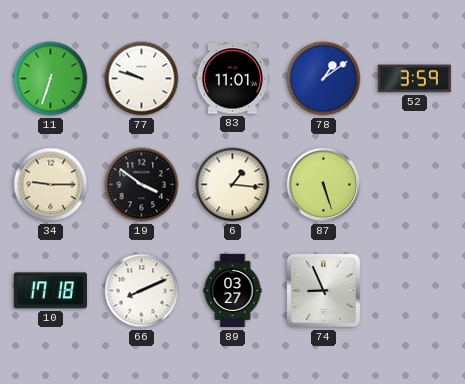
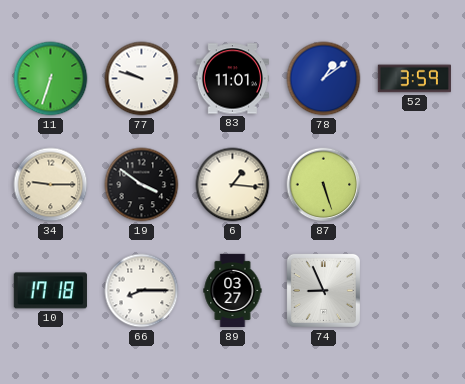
66: 8:11 -> 8:15
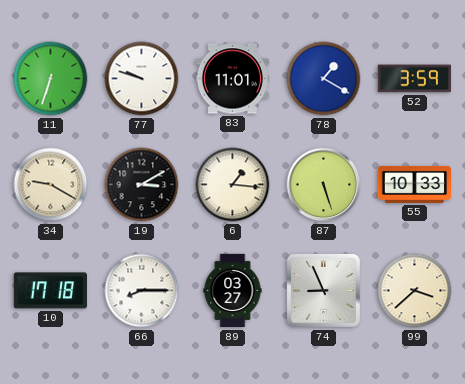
78: 1:09 -> 1:20
34: 9:15 -> 9:20
19: 3:51 -> 3:10
55: none -> 10:33
99: none -> 3:38
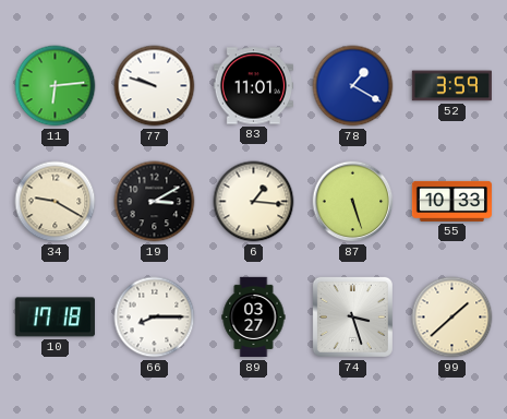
11: 6:33 -> 6:14
74: 8:56 -> 3:27
99: 3:38 -> 1:38
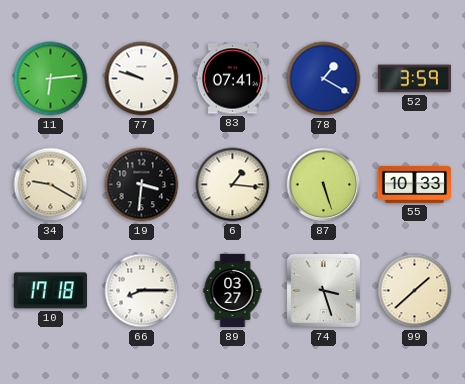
83: 11:01 -> 07:41
19: 3:10 -> 3:31
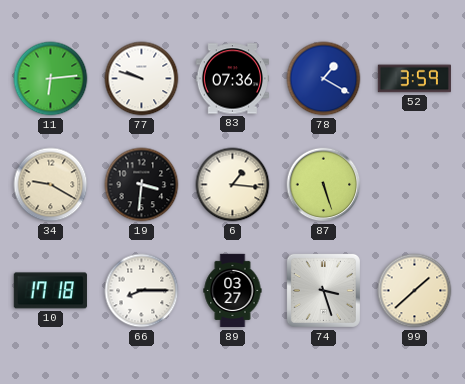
83: 07:41 -> 07:36
55: 10:33 -> none
